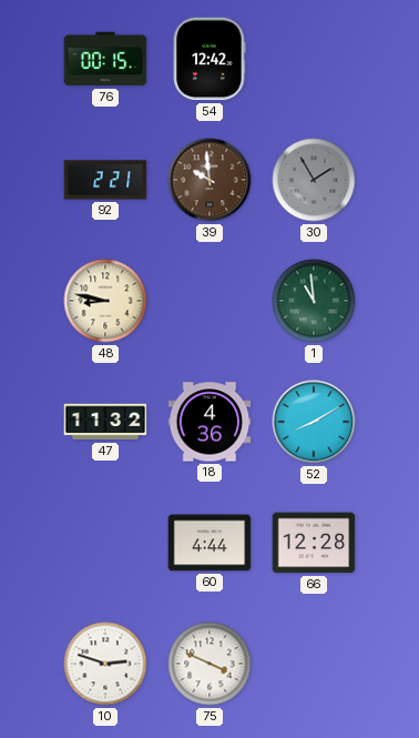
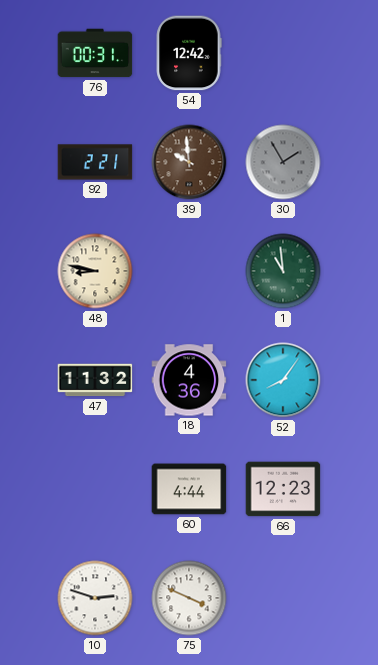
76: 00:15 -> 00:31
52: 8:10 -> 8:06
66: 12:28 -> 12:23
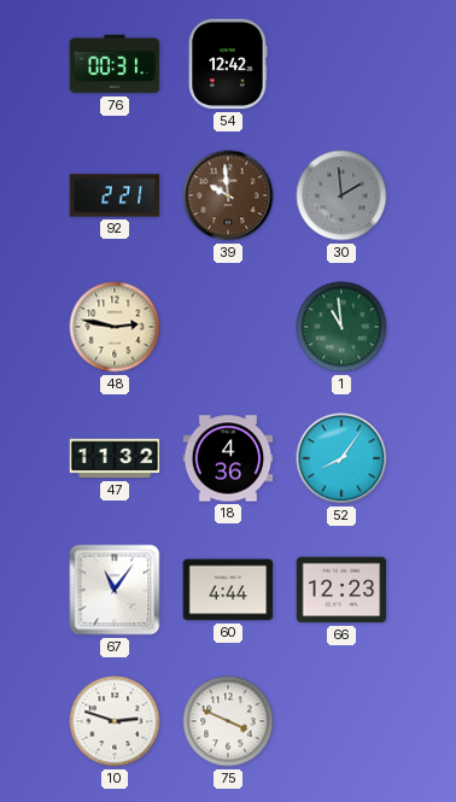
30: 1:55 -> 1:59
48: 8:47 -> 2:47
67: none -> 11:06
